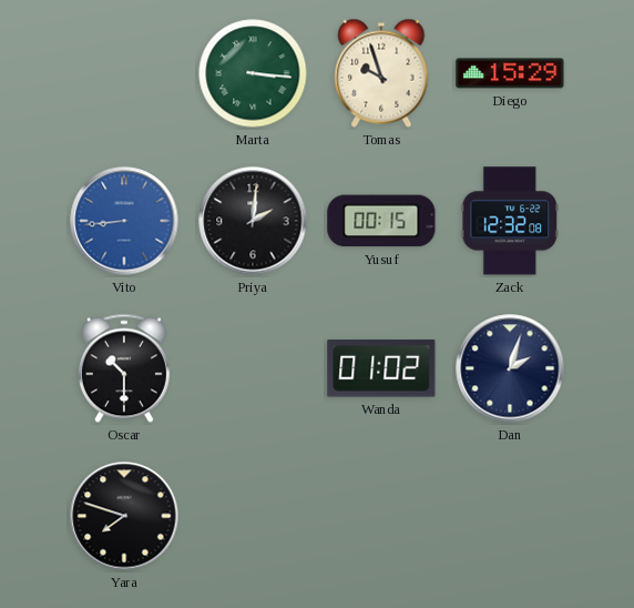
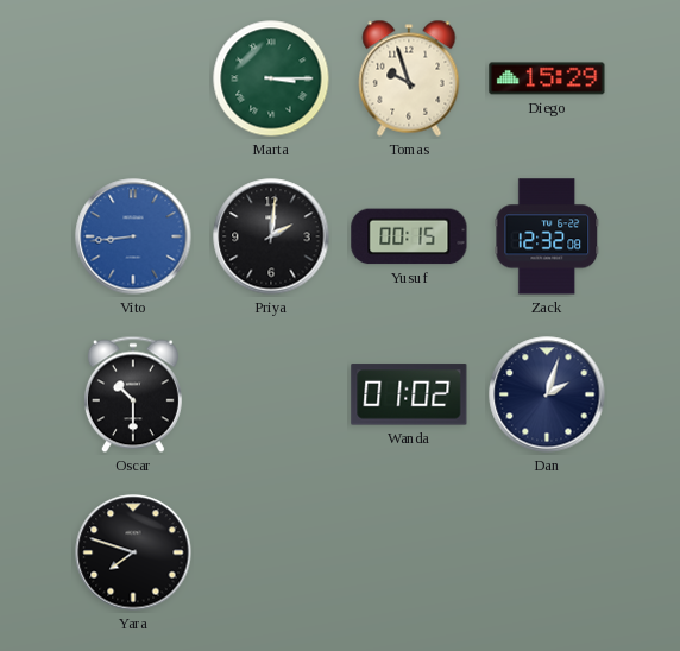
Marta: 3:16 -> 3:15
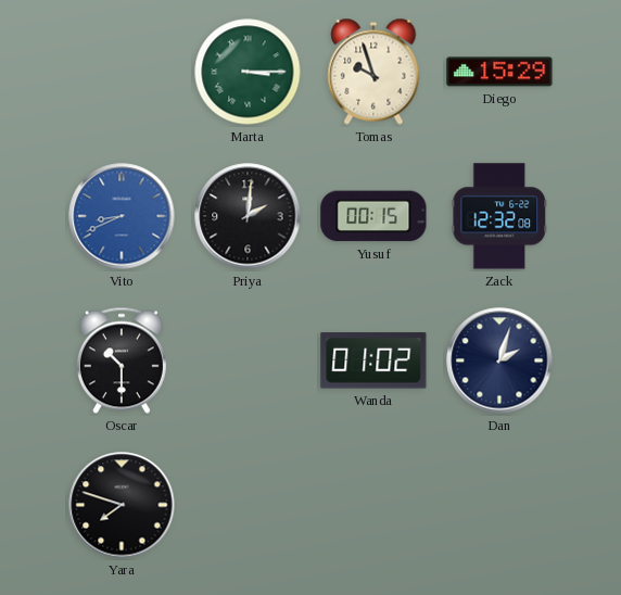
Vito: 8:44 -> 8:41
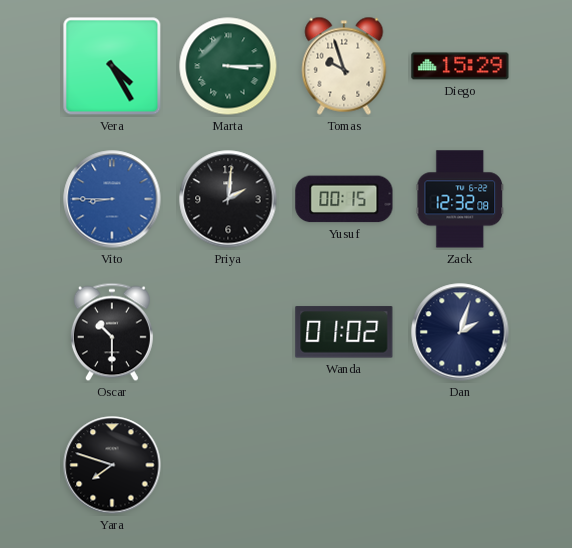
Vera: none -> 4:25
Vito: 8:41 -> 8:45
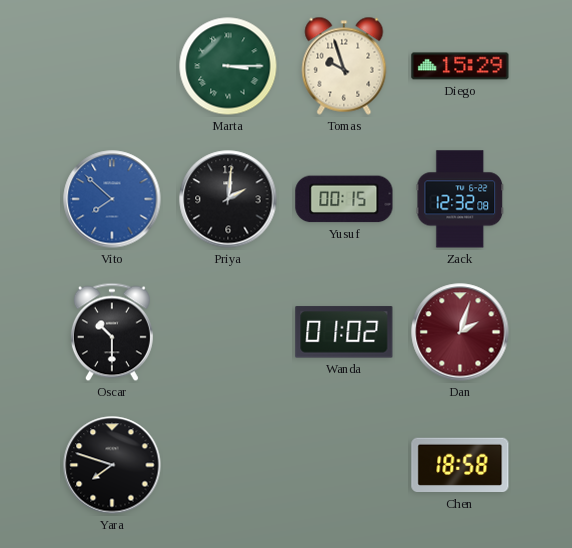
Vera: 4:25 -> none
Vito: 8:45 -> 7:52
Dan dial: navy -> burgundy
Chen: none -> 18:58
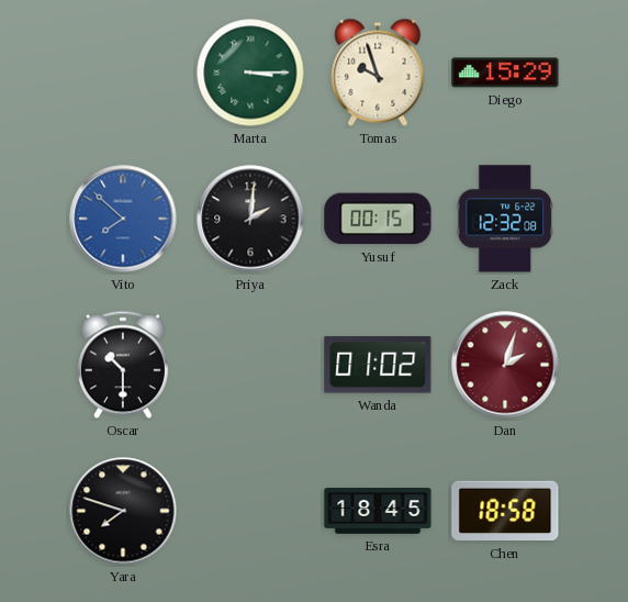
Esra: none -> 18:45
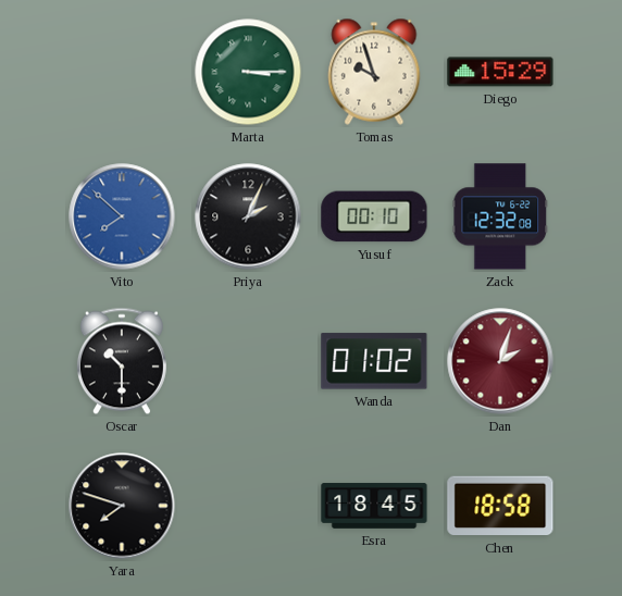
Priya: 2:01 -> 2:04
Yusuf: 00:15 -> 00:10
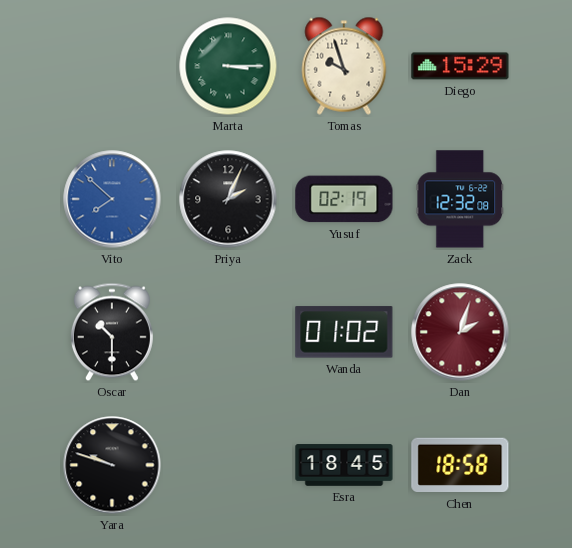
Yusuf: 00:10 -> 02:19
Yara: 7:48 -> 9:48
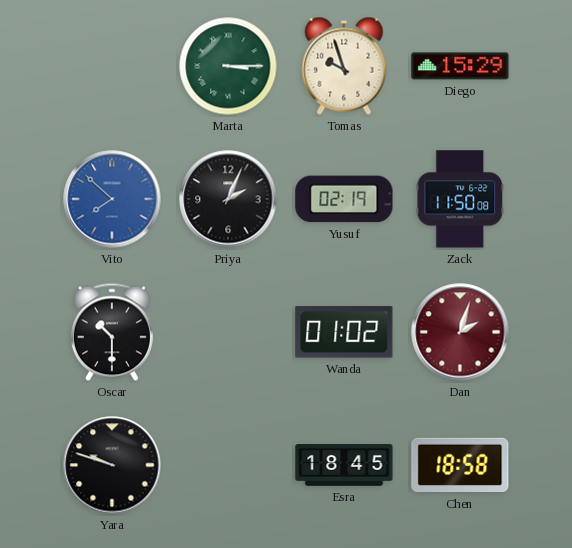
Zack: 12:32 -> 11:50
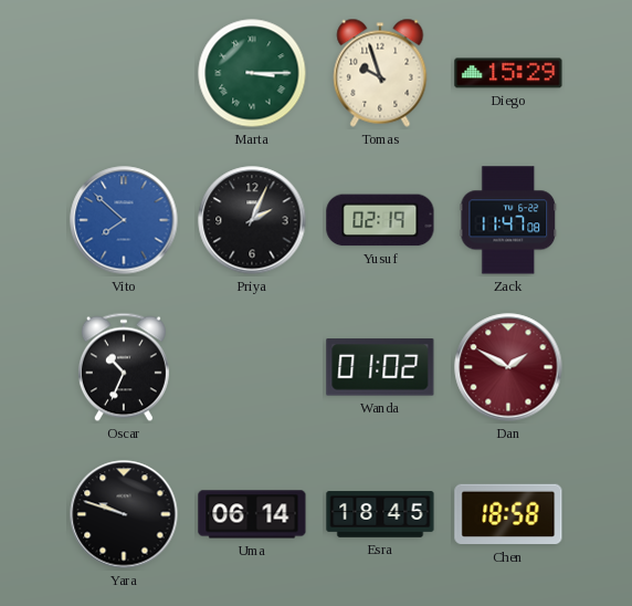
Zack: 11:50 -> 11:47
Oscar: 10:30 -> 10:34
Dan: 2:03 -> 1:50
Uma: none -> 06:14
